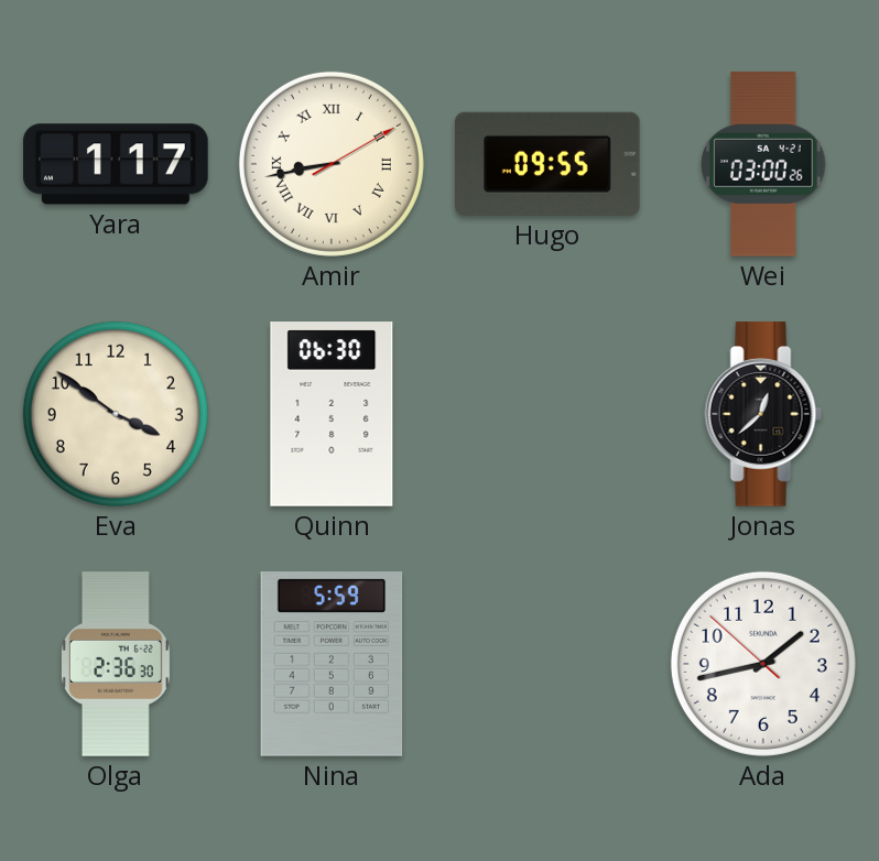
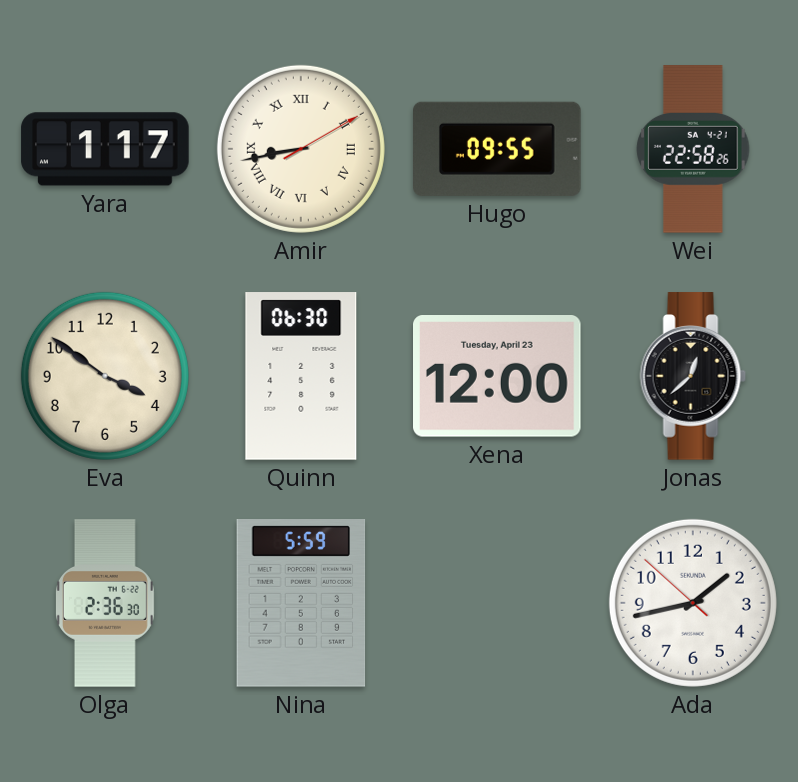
Wei: 03:00 -> 22:58
Xena: none -> 12:00
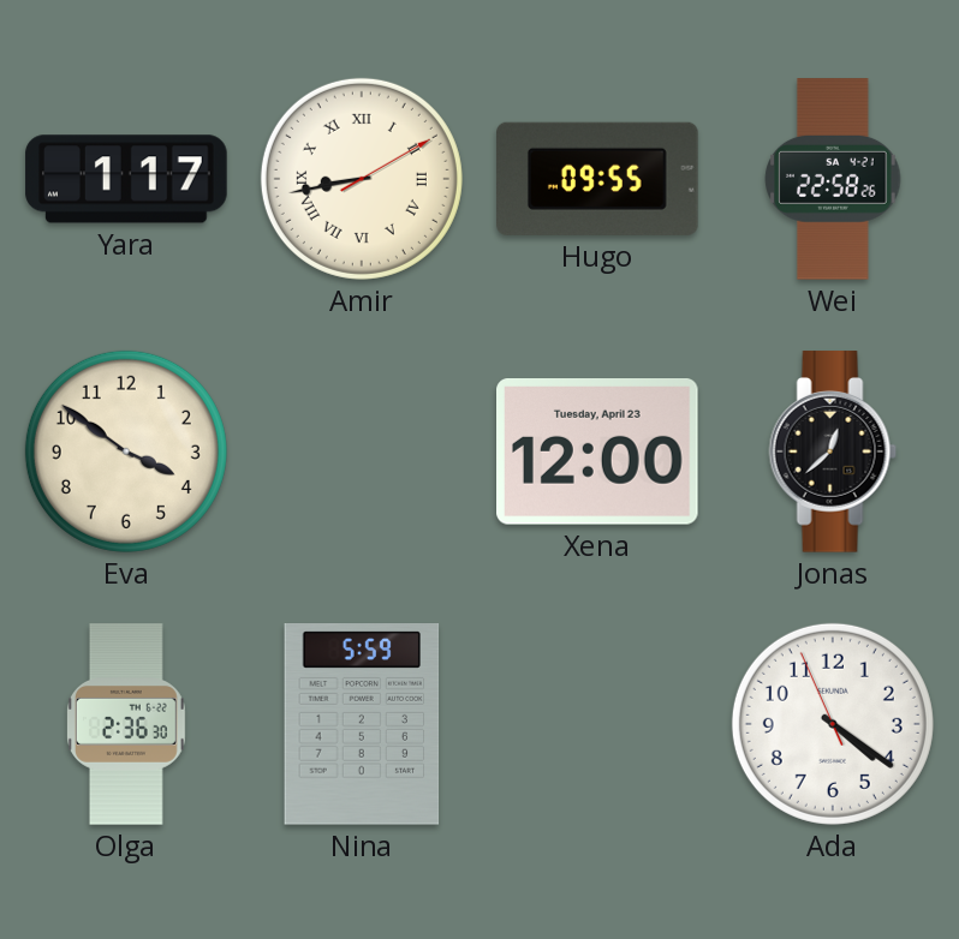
Quinn: 06:30 -> none
Ada: 1:42 -> 4:20
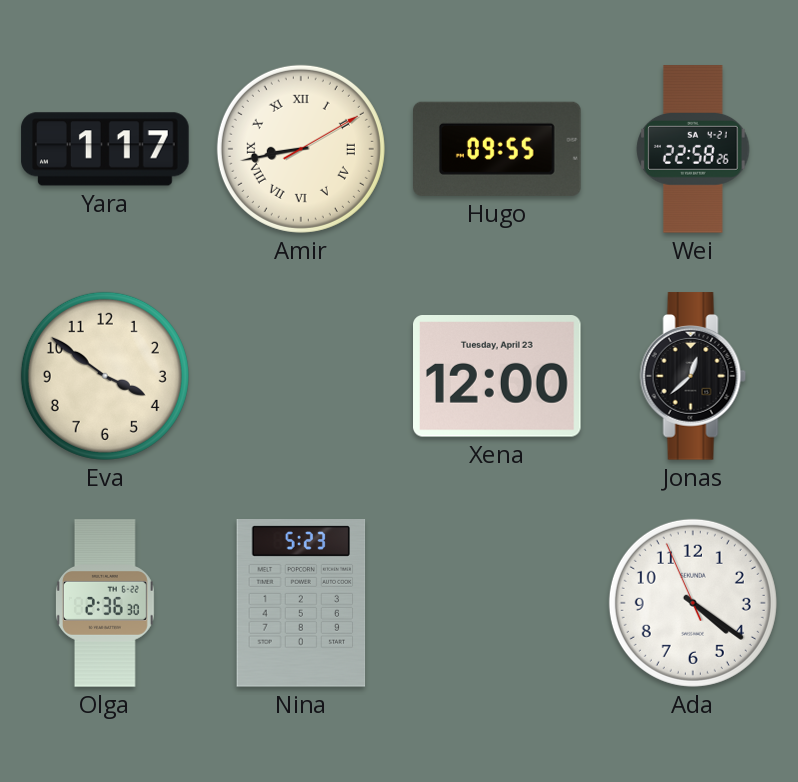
Nina: 5:59 -> 5:23
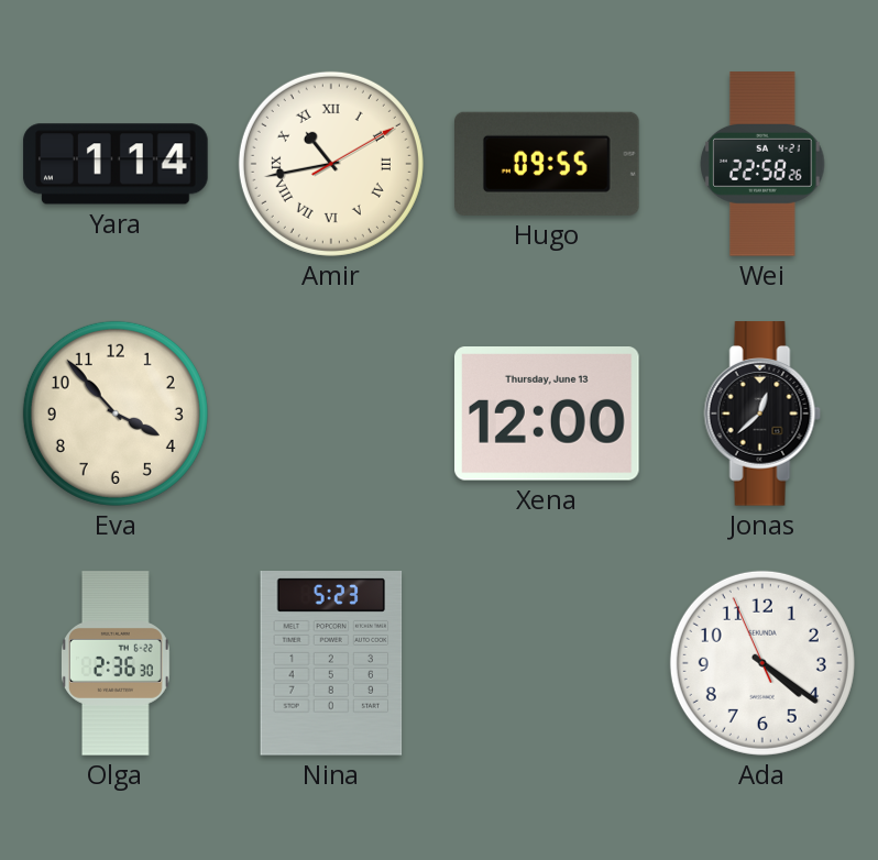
Yara: 1:17 -> 1:14
Amir: 8:43 -> 10:43
Eva: 3:51 -> 3:53
Xena date: Tuesday, April 23 -> Thursday, June 13
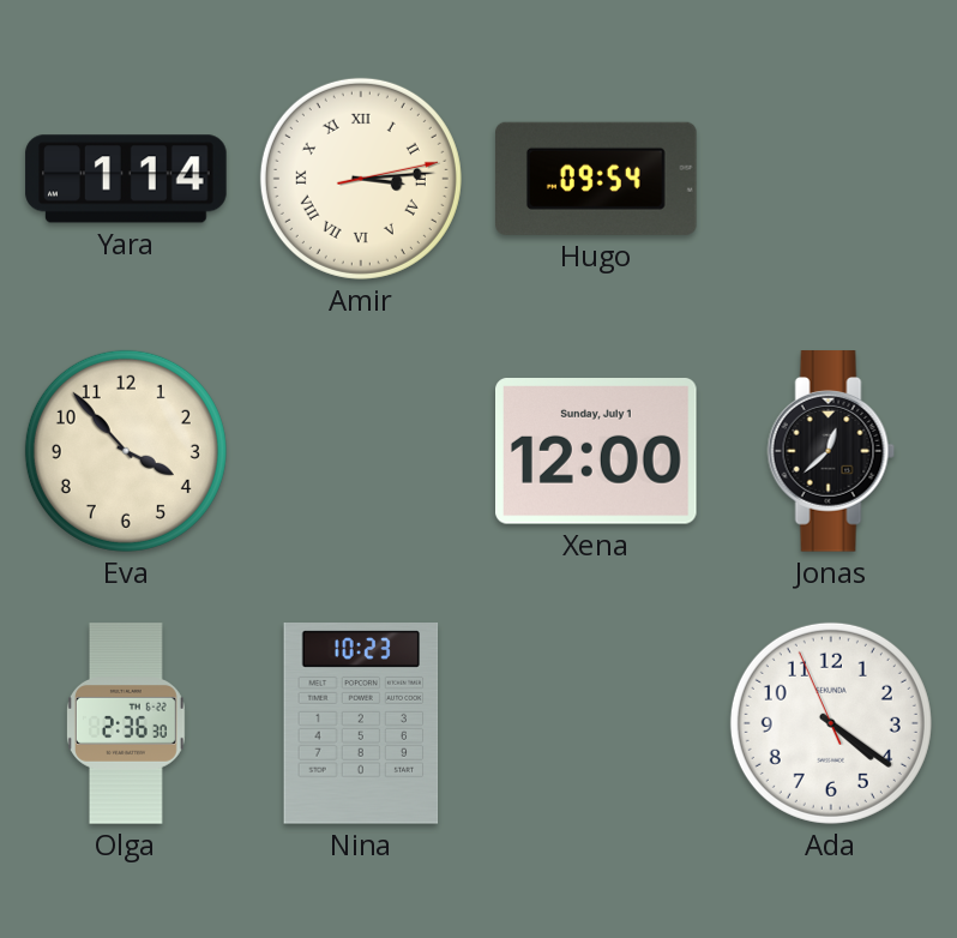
Amir: 10:43 -> 3:14
Hugo: 09:55 -> 09:54
Wei: 22:58 -> none
Xena date: Thursday, June 13 -> Sunday, July 1
Nina: 5:23 -> 10:23
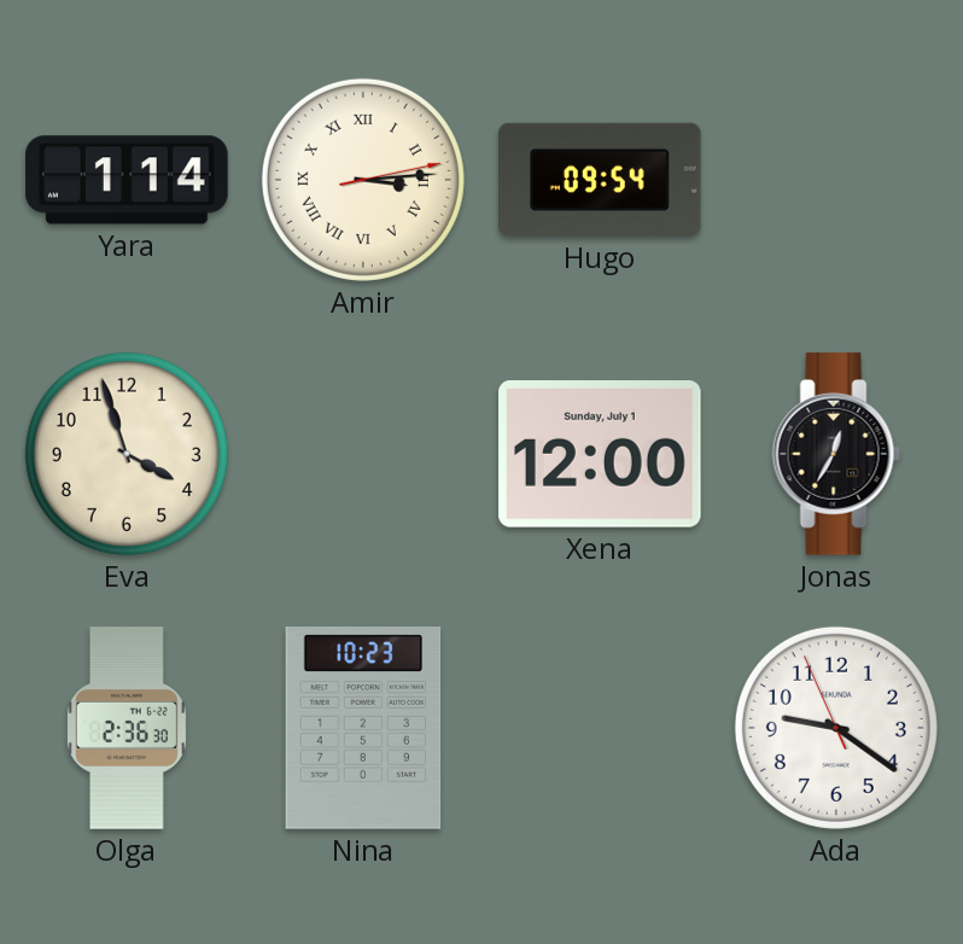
Eva: 3:53 -> 3:57
Jonas: 12:38 -> 12:35
Ada: 4:20 -> 9:20
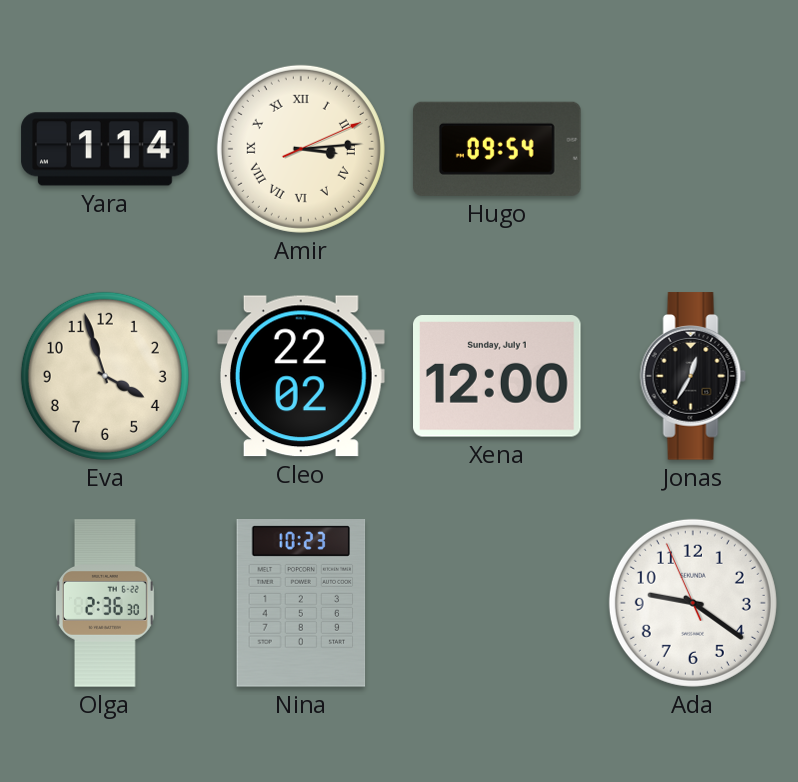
Amir: 3:14:13 -> 3:14:11
Cleo: none -> 22:02
